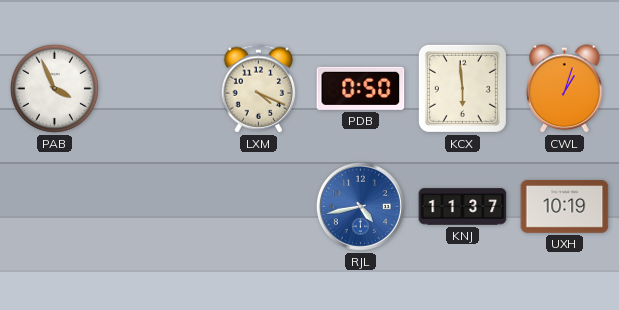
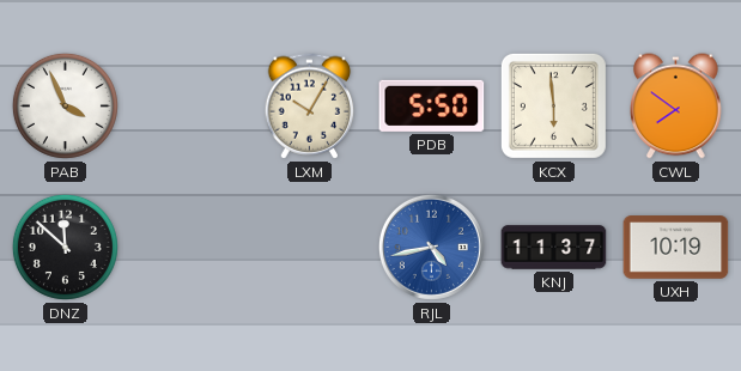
LXM: 4:19 -> 10:05
PDB: 0:50 -> 5:50
CWL: 1:03 -> 7:51
DNZ: none -> 11:52
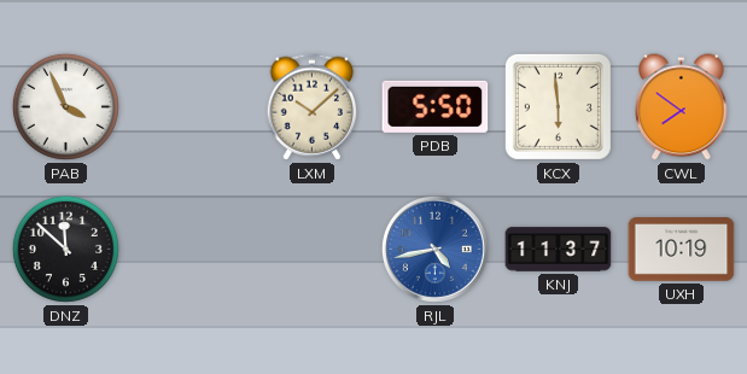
LXM: 10:05 -> 10:08
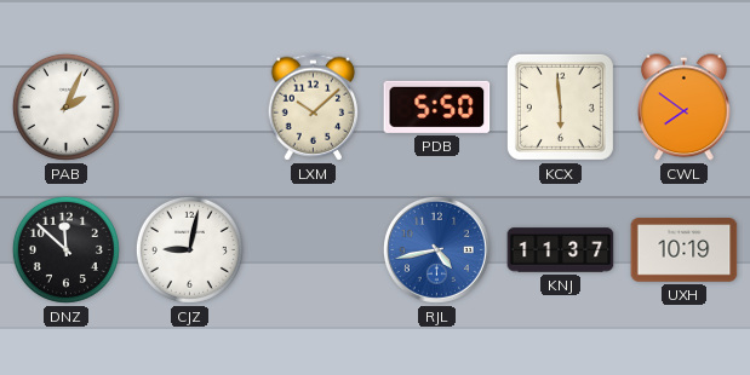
PAB: 3:56 -> 2:04
CJZ: none -> 9:02
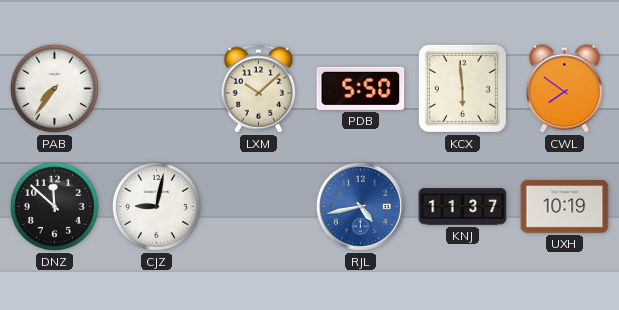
PAB: 2:04 -> 7:36
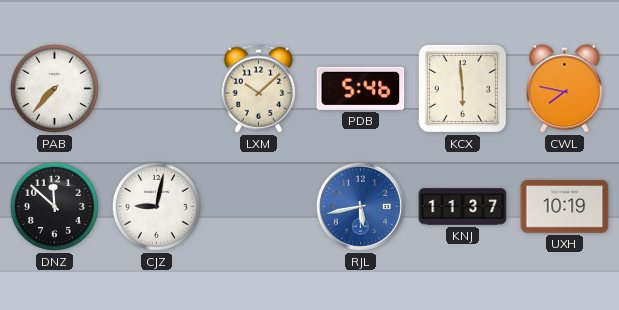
PAB: 7:36 -> 7:37
PDB: 5:50 -> 5:46
CWL: 7:51 -> 7:47
RJL: 4:43 -> 5:43
